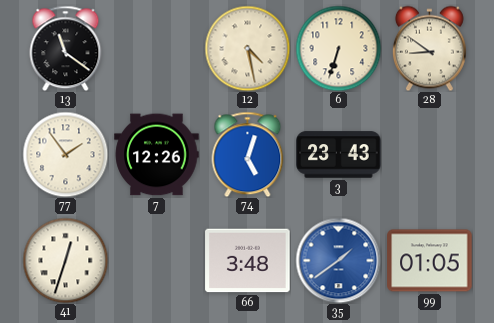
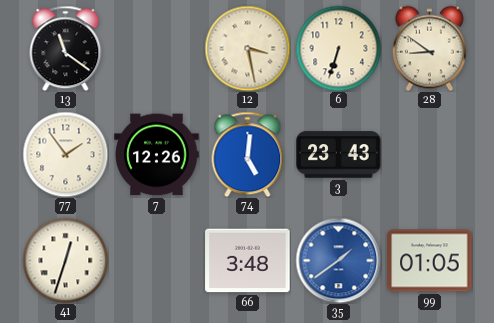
12: 4:28 -> 3:28
74: 5:03 -> 5:01
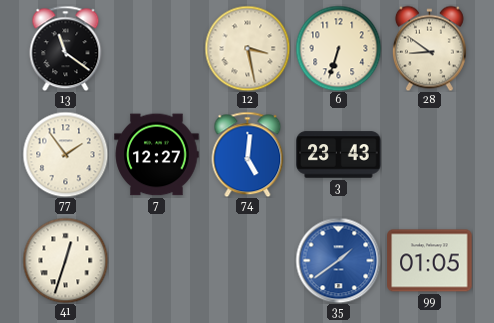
7: 12:26 -> 12:27
66: 3:48 -> none
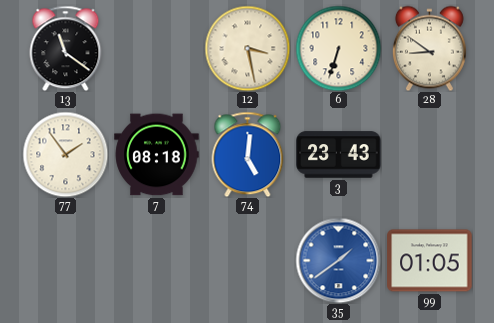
7: 12:27 -> 08:18
41: 12:33 -> none
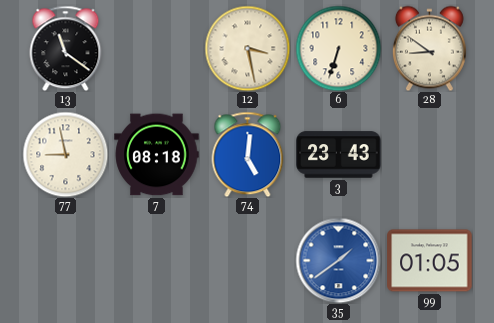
77: 1:54 -> 8:58
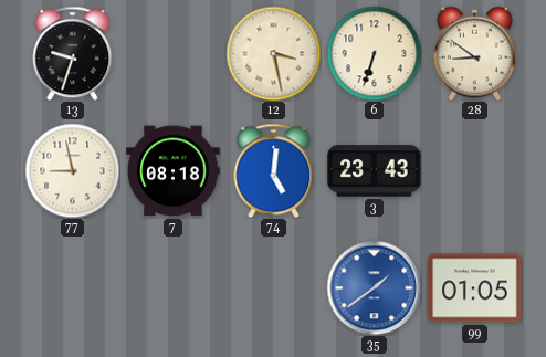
13: 11:21 -> 9:33
